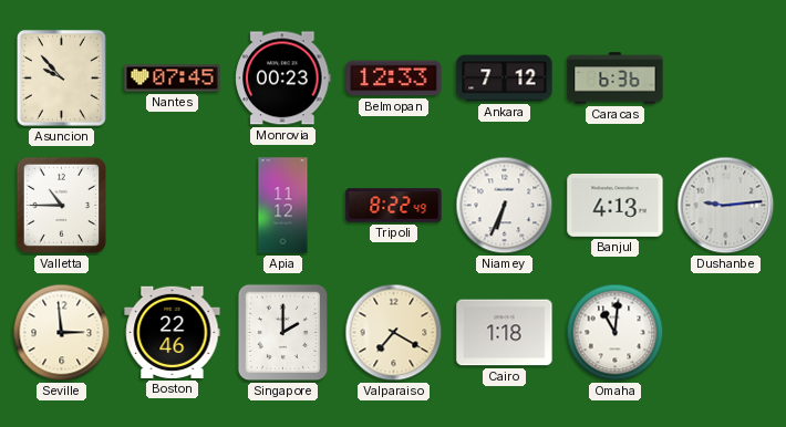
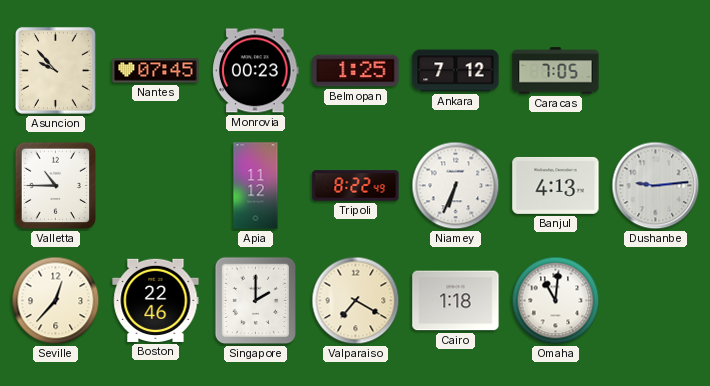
Belmopan: 12:33 -> 1:25
Caracas: 6:36 -> 7:05
Seville: 2:59 -> 12:37
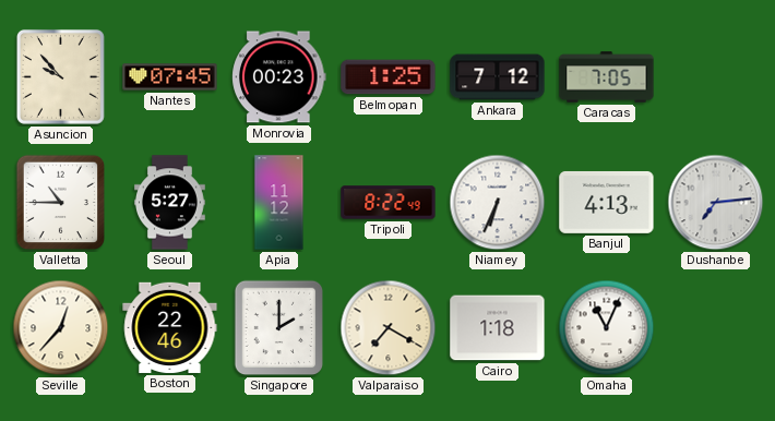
Seoul: none -> 5:27
Dushanbe: 9:14 -> 7:14
Omaha: 11:01 -> 11:04
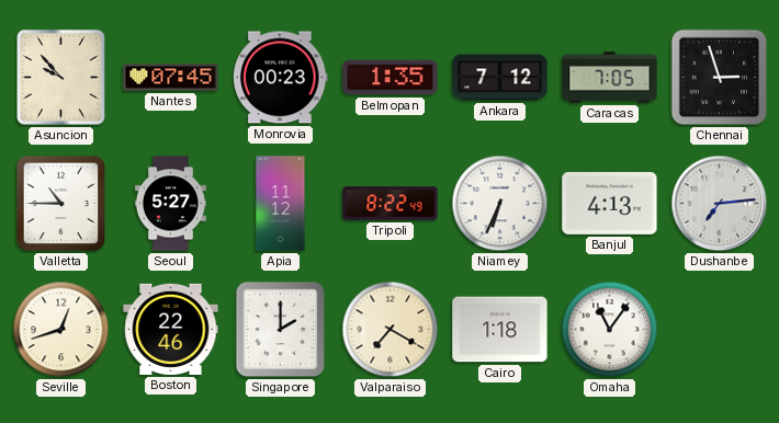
Belmopan: 1:25 -> 1:35
Chennai: none -> 2:57
Seville: 12:37 -> 12:42
Omaha: 11:04 -> 11:06
